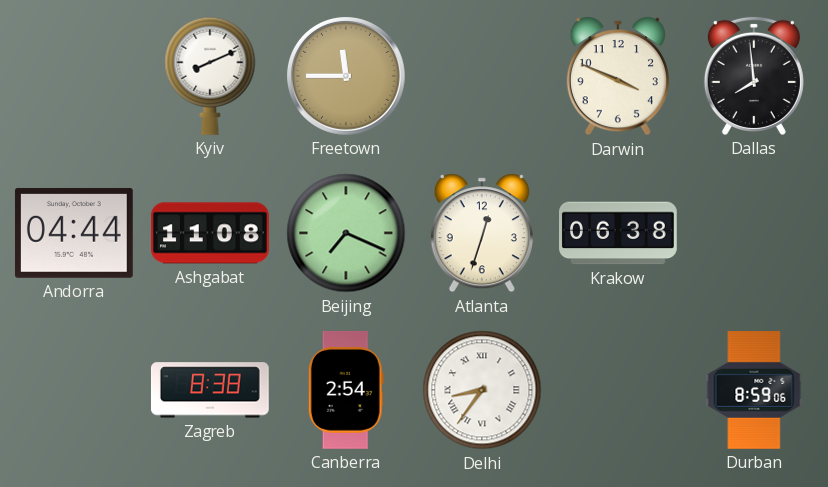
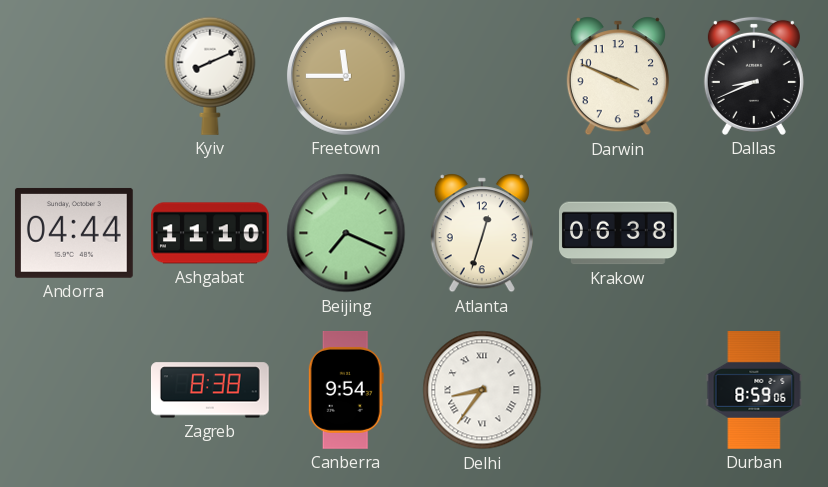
Dallas: 7:59 -> 8:41
Ashgabat: 11:08 -> 11:10
Canberra: 2:54 -> 9:54
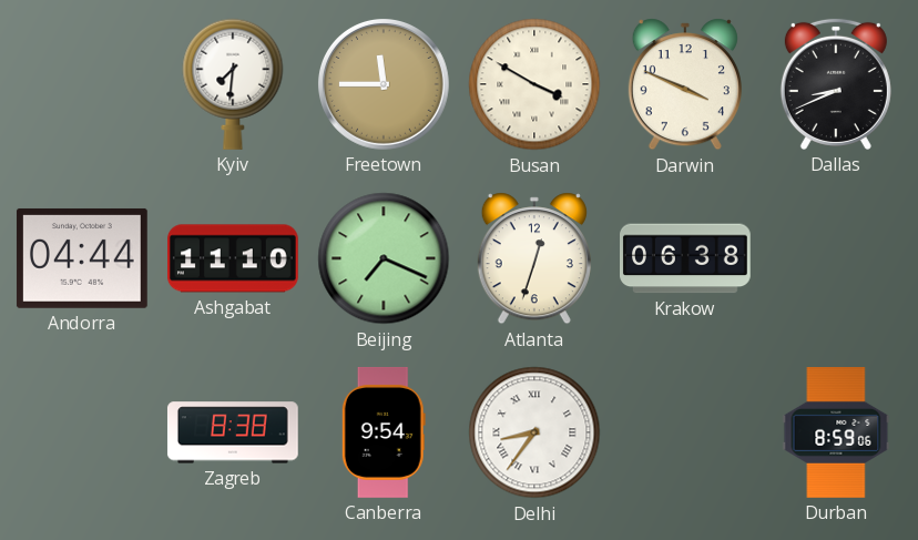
Kyiv: 8:11 -> 7:31
Busan: none -> 3:50
